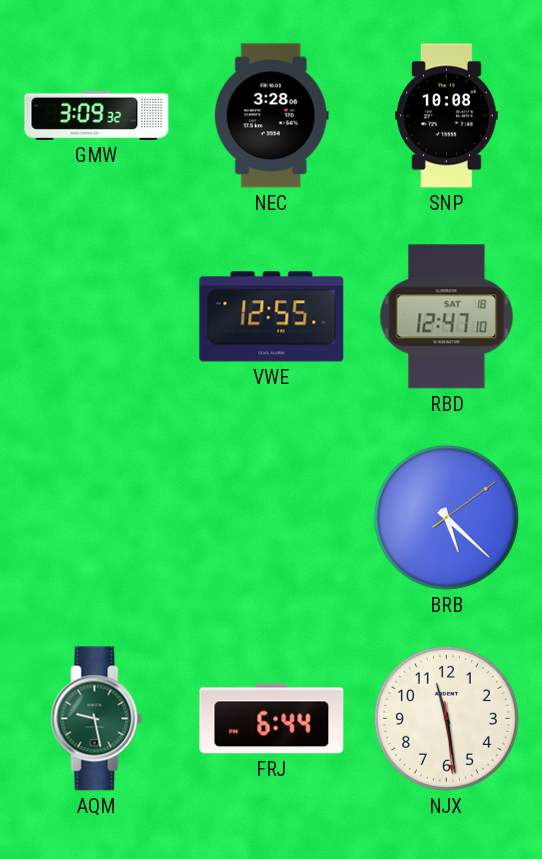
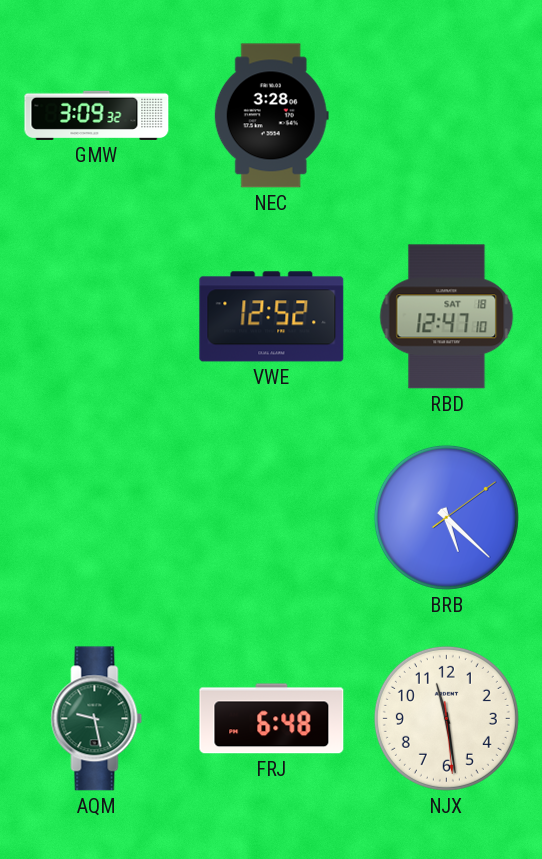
SNP: 10:08 -> none
VWE: 12:55 -> 12:52
FRJ: 6:44 -> 6:48
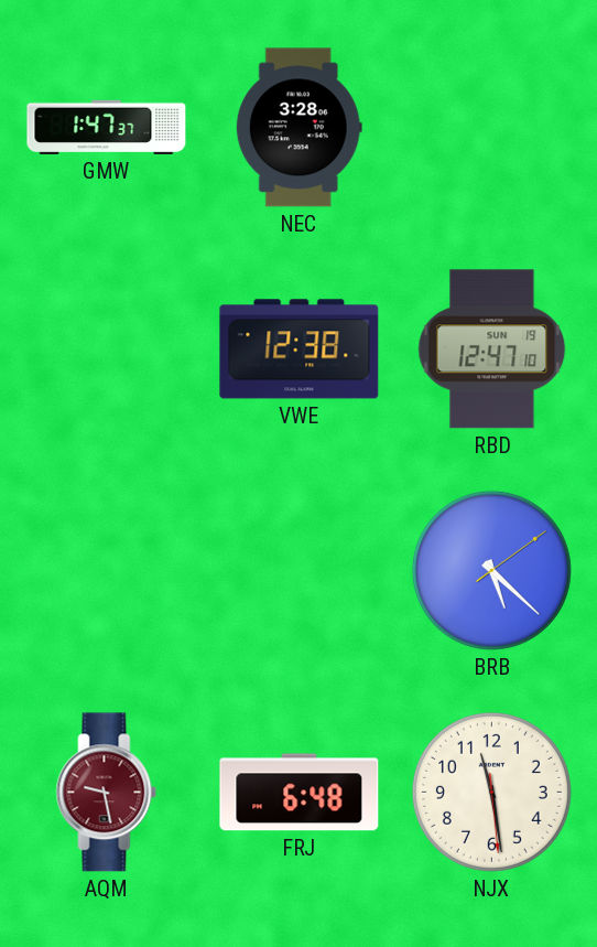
GMW: 3:09 -> 1:47
VWE: 12:52 -> 12:38
RBD date: SAT 18 -> SUN 19
AQM dial: green -> burgundy
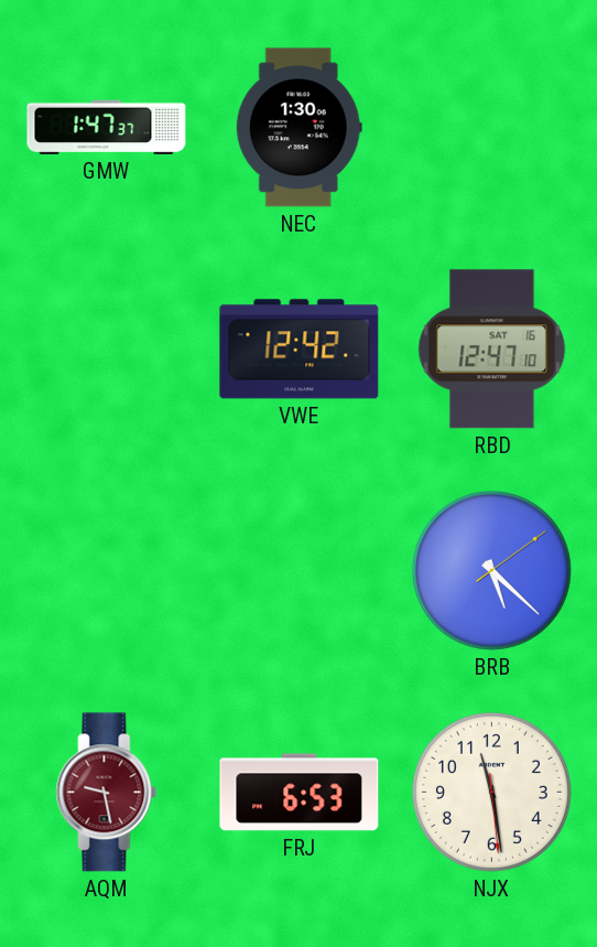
NEC: 3:28 -> 1:30
VWE: 12:38 -> 12:42
RBD date: SUN 19 -> SAT 16
FRJ: 6:48 -> 6:53
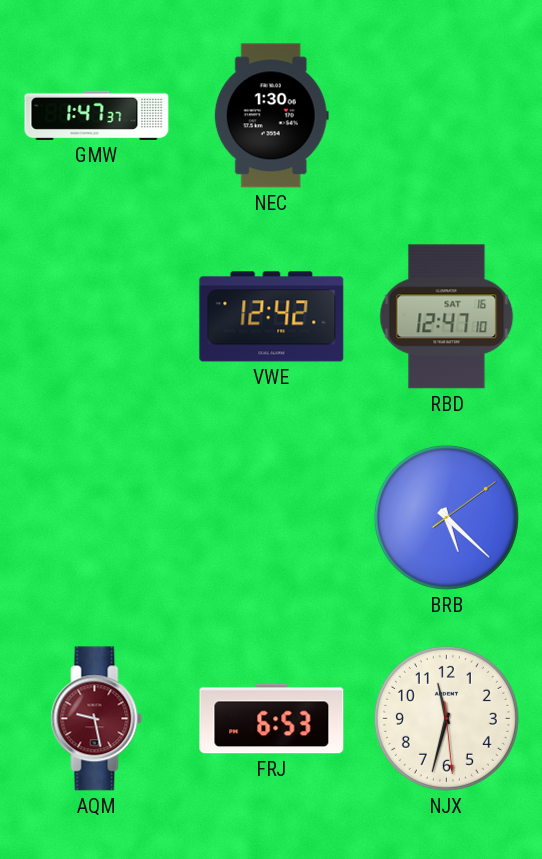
NJX: 11:28 -> 11:32
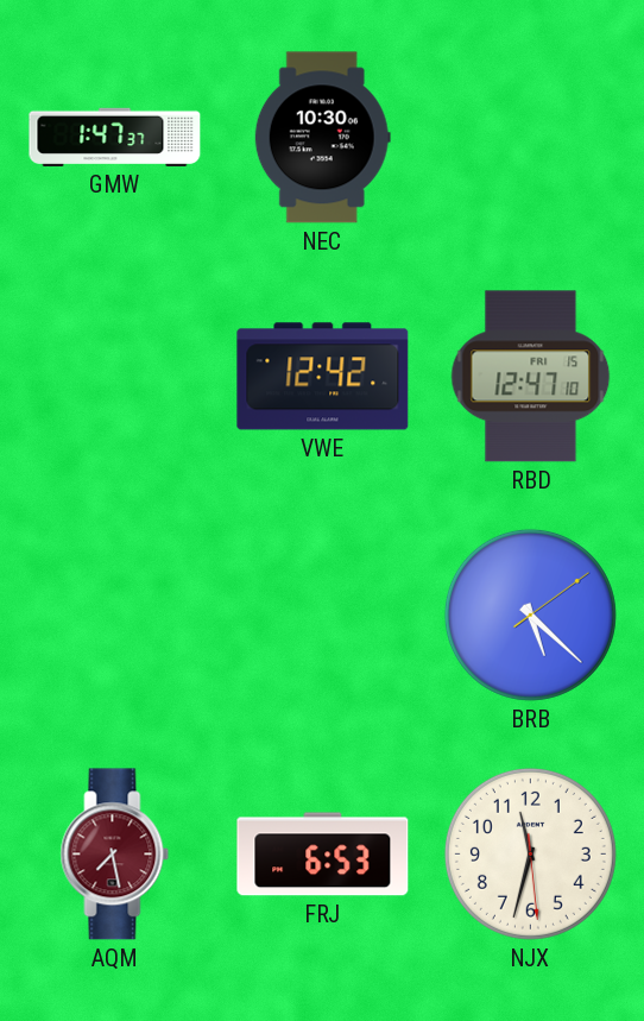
NEC: 1:30 -> 10:30
RBD date: SAT 16 -> FRI 15
AQM: 9:28 -> 7:28
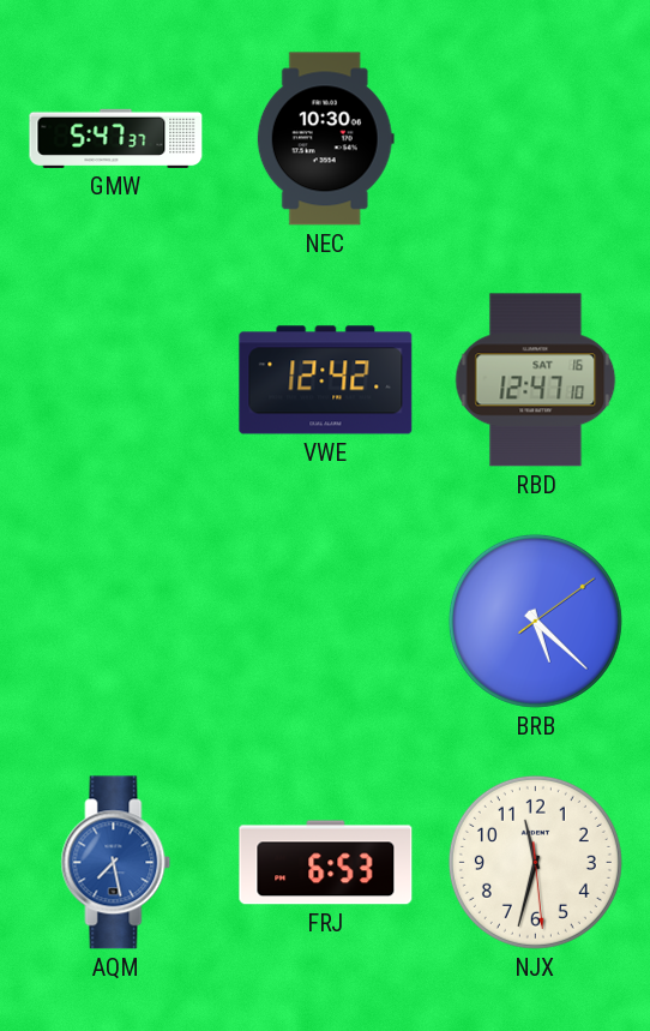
GMW: 1:47 -> 5:47
RBD date: FRI 15 -> SAT 16
AQM dial: burgundy -> blue
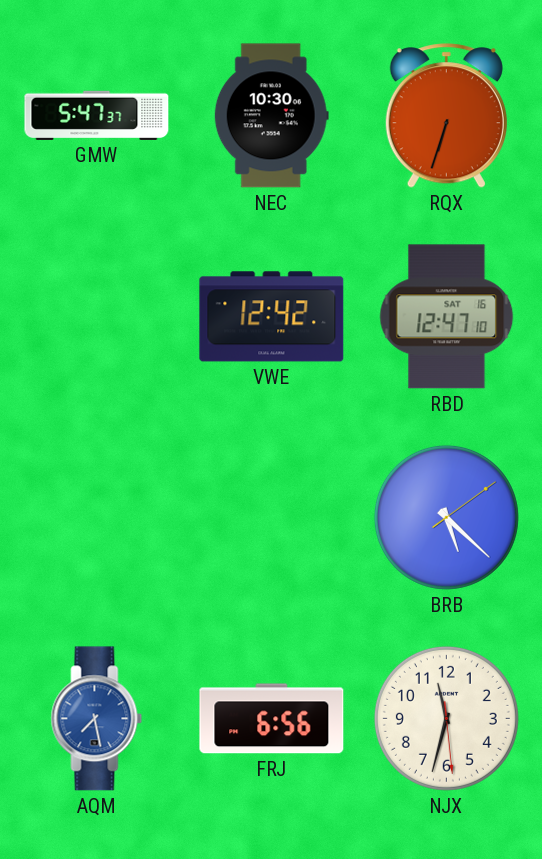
RQX: none -> 6:33
FRJ: 6:53 -> 6:56
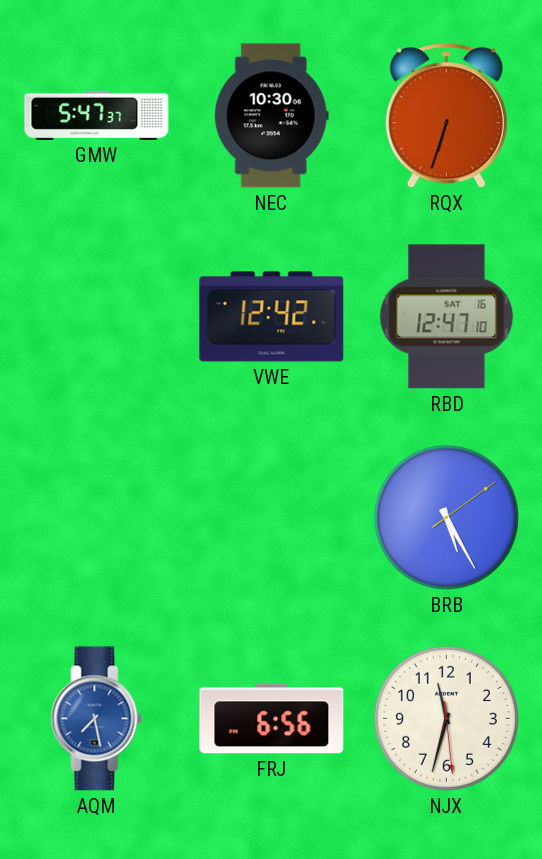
BRB: 5:22 -> 5:25
